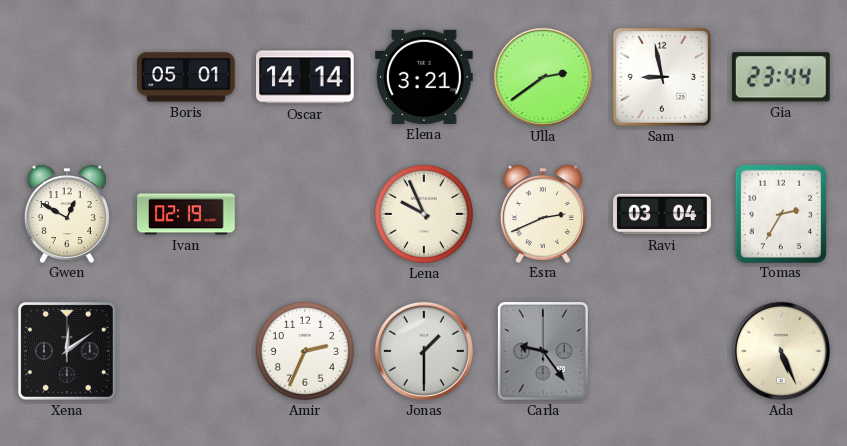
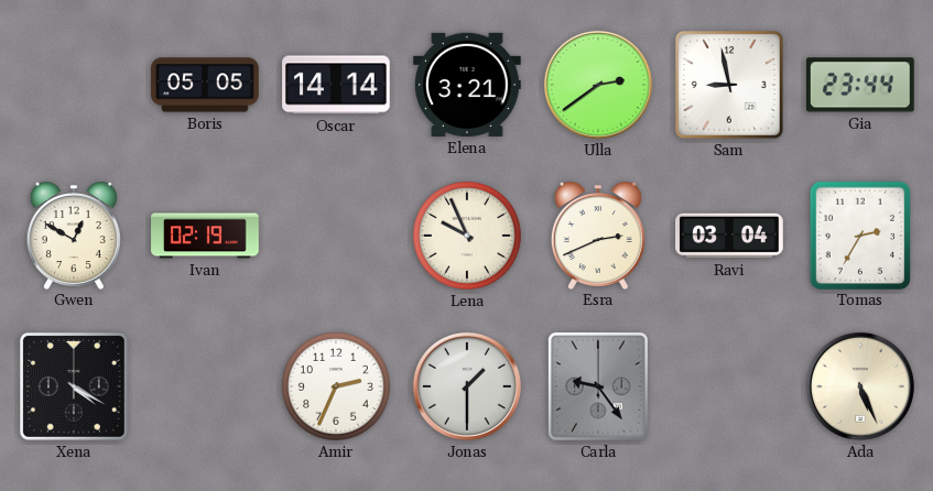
Boris: 05:01 -> 05:05
Xena: 12:09 -> 4:20
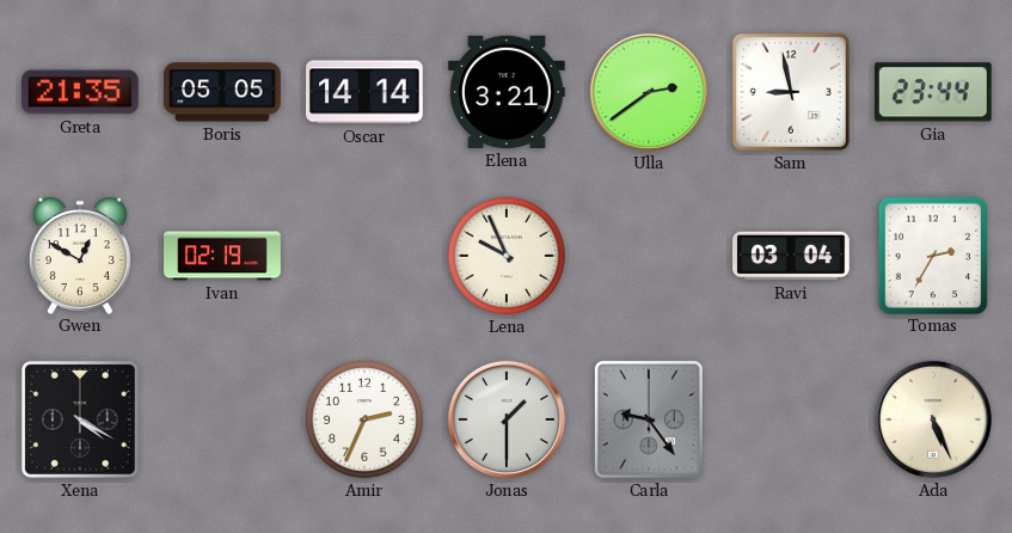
Greta: none -> 21:35
Esra: 2:41 -> none
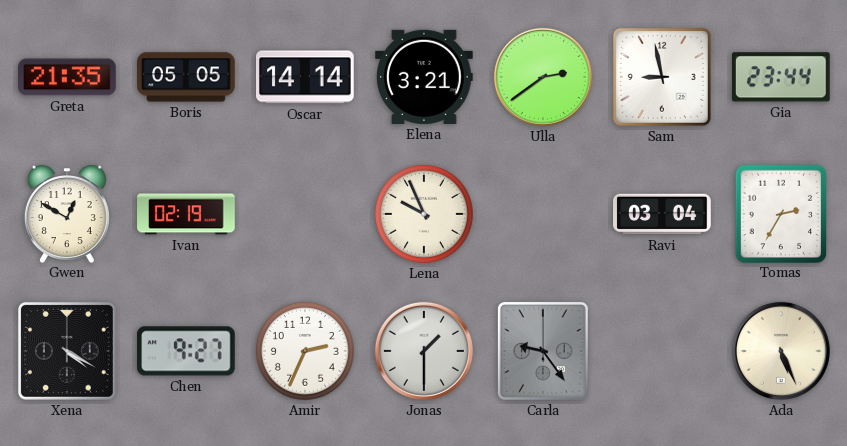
Chen: none -> 9:27
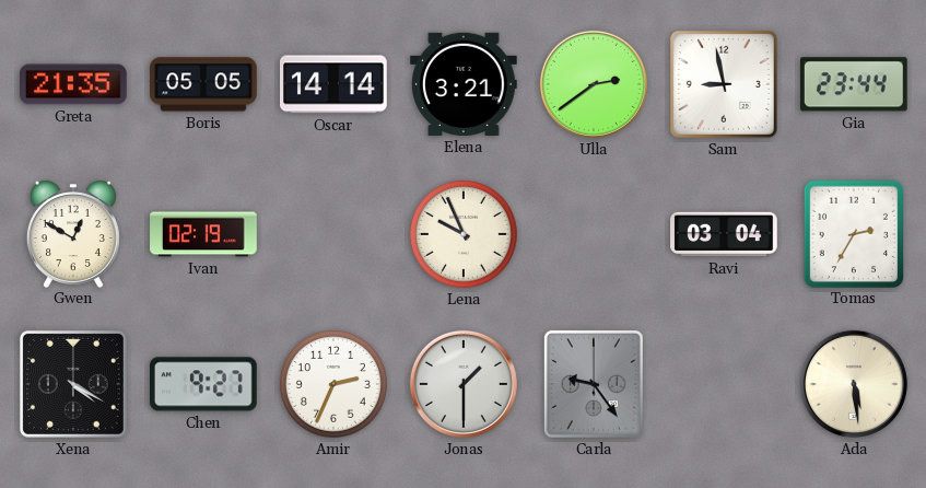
Ada: 5:26 -> 5:29
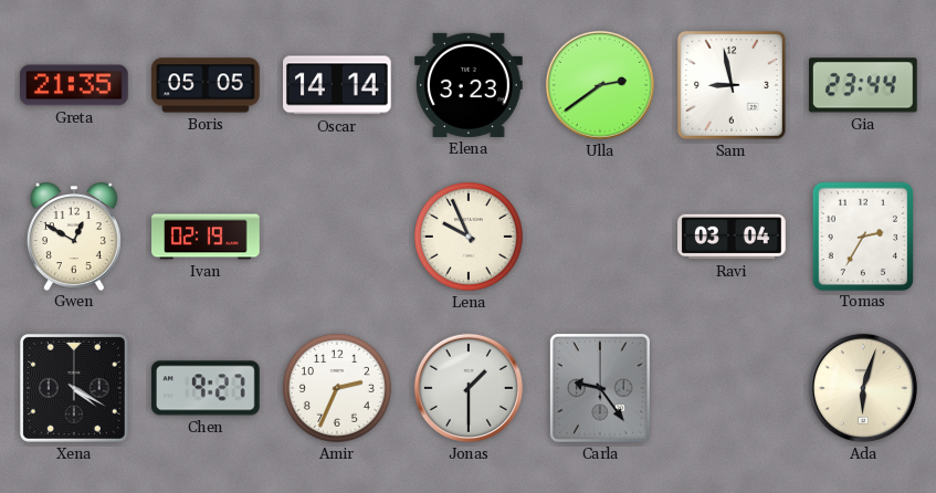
Elena: 3:21 -> 3:23
Ada: 5:29 -> 6:03
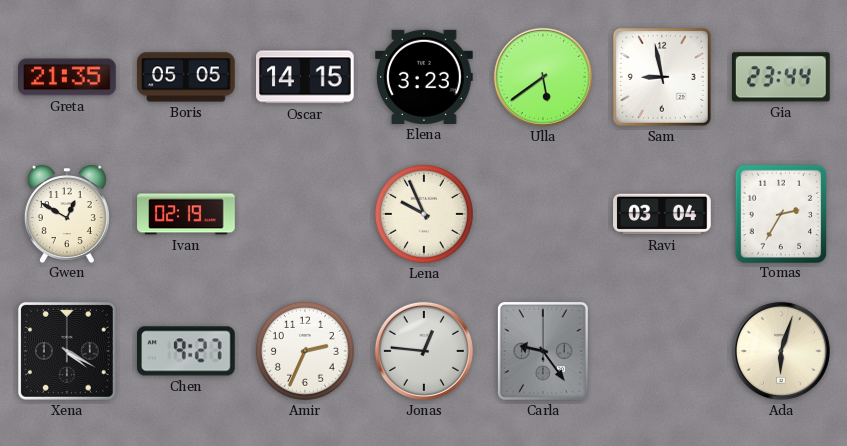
Oscar: 14:14 -> 14:15
Ulla: 2:39 -> 5:39
Jonas: 1:30 -> 12:46
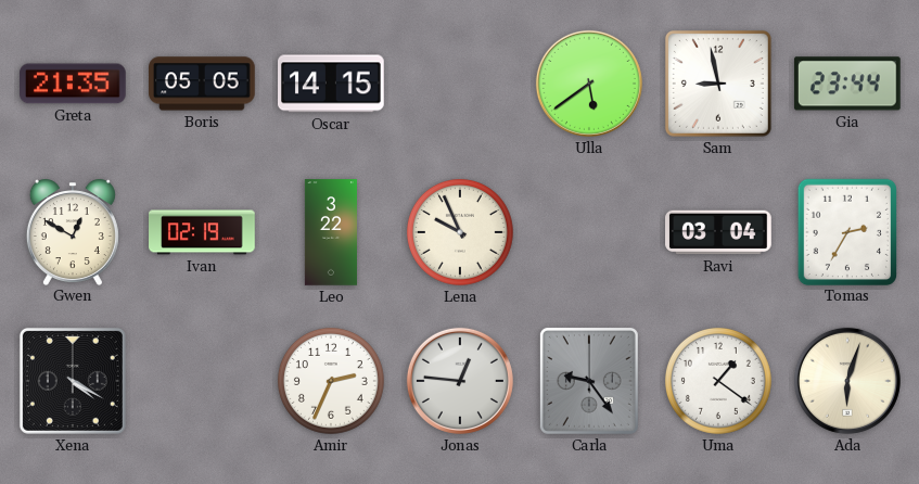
Elena: 3:23 -> none
Leo: none -> 3:22
Chen: 9:27 -> none
Uma: none -> 1:21
